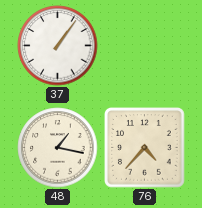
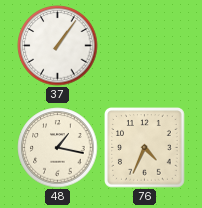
76: 4:37 -> 4:34
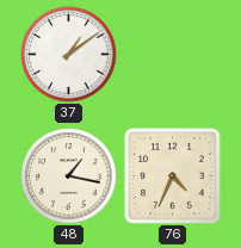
37: 1:06 -> 1:09
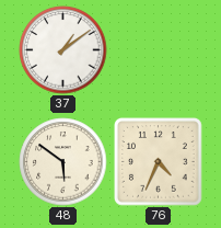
48: 1:17 -> 5:51
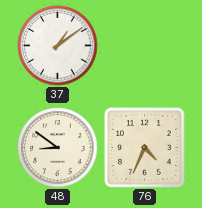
48: 5:51 -> 8:51
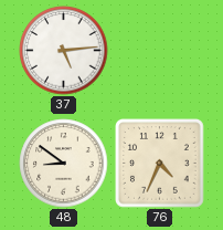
37: 1:09 -> 5:14
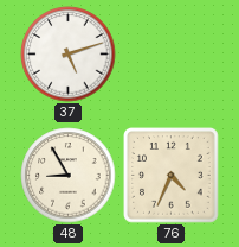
37: 5:14 -> 5:12
48: 8:51 -> 8:55
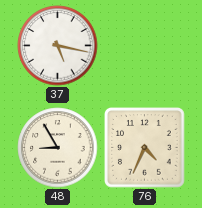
37: 5:12 -> 5:17
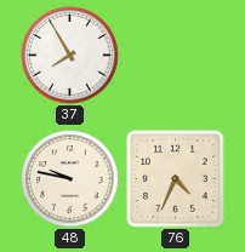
37: 5:17 -> 7:55
48: 8:55 -> 9:47
